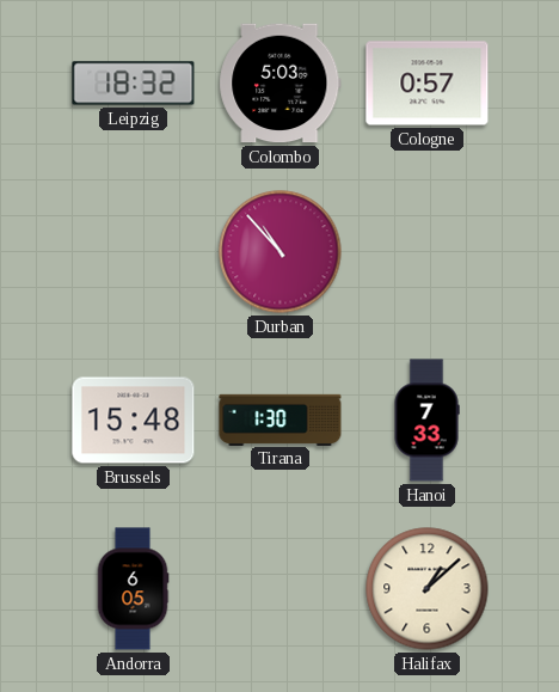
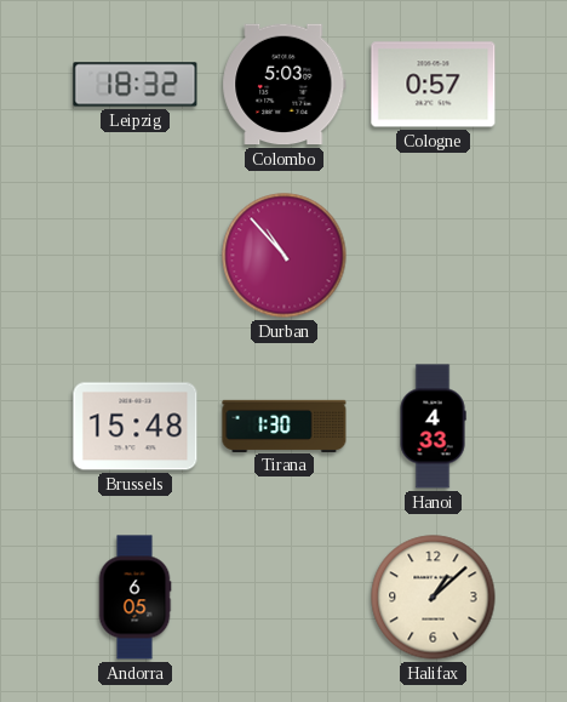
Hanoi: 7:33 -> 4:33
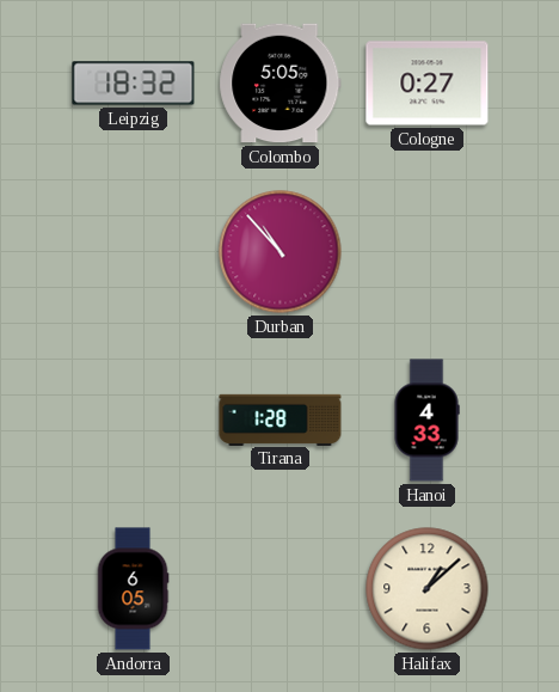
Colombo: 5:03 -> 5:05
Cologne: 0:57 -> 0:27
Brussels: 15:48 -> none
Tirana: 1:30 -> 1:28
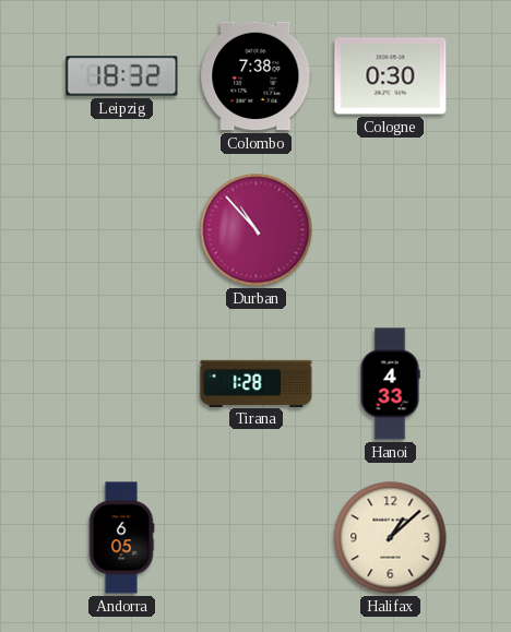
Colombo: 5:05 -> 7:38
Cologne: 0:27 -> 0:30
